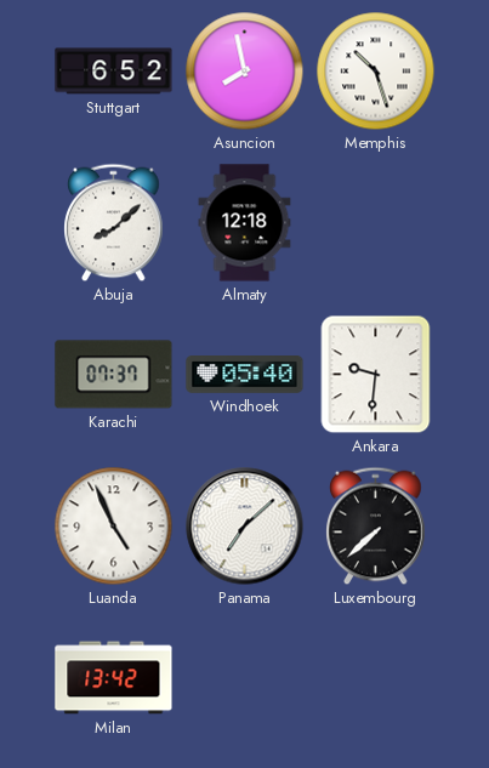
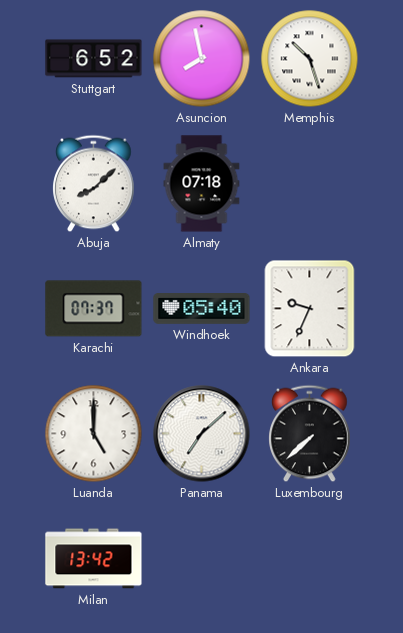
Almaty: 12:18 -> 07:18
Ankara: 9:31 -> 9:34
Luanda: 4:56 -> 5:00
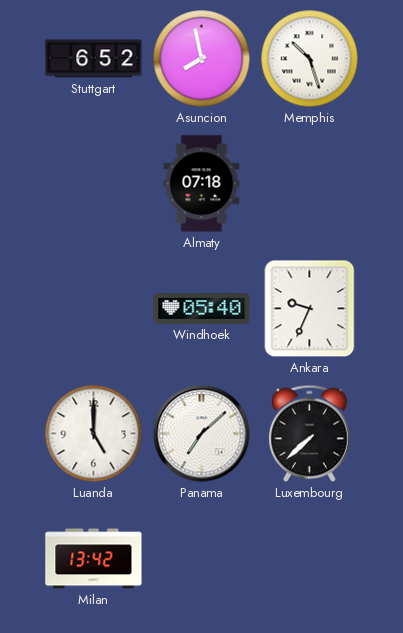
Abuja: 8:08 -> none
Karachi: 07:37 -> none
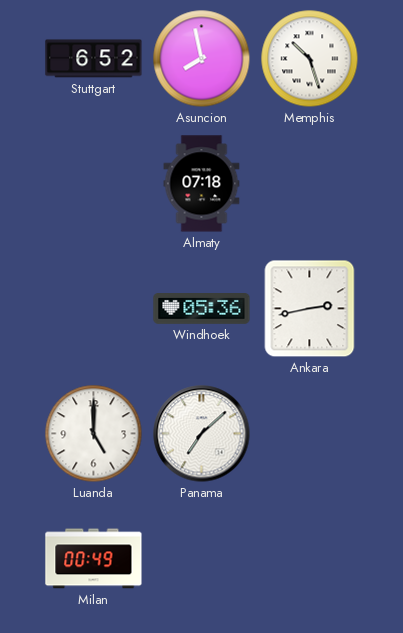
Windhoek: 05:40 -> 05:36
Ankara: 9:34 -> 2:43
Luxembourg: 7:38 -> none
Milan: 13:42 -> 00:49
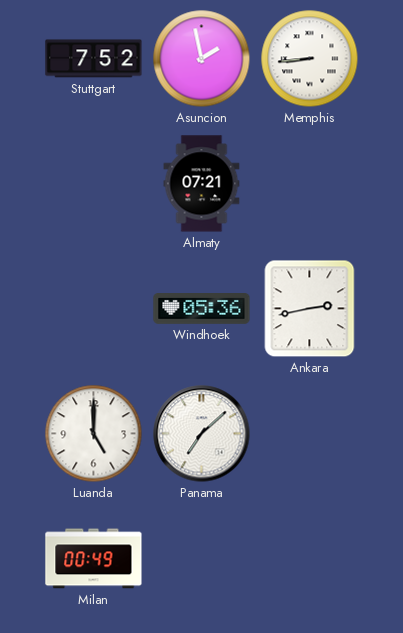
Stuttgart: 6:52 -> 7:52
Asuncion: 7:58 -> 1:58
Memphis: 10:27 -> 8:44
Almaty: 07:18 -> 07:21
